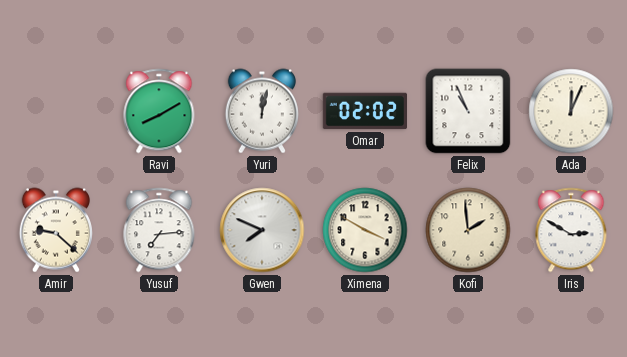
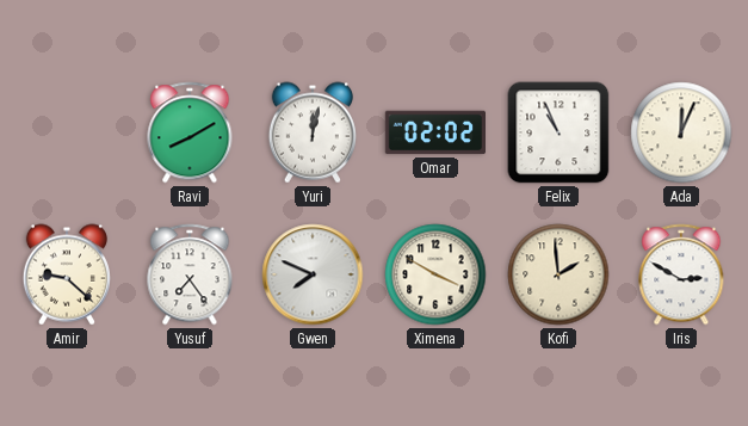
Yusuf: 7:14 -> 7:24
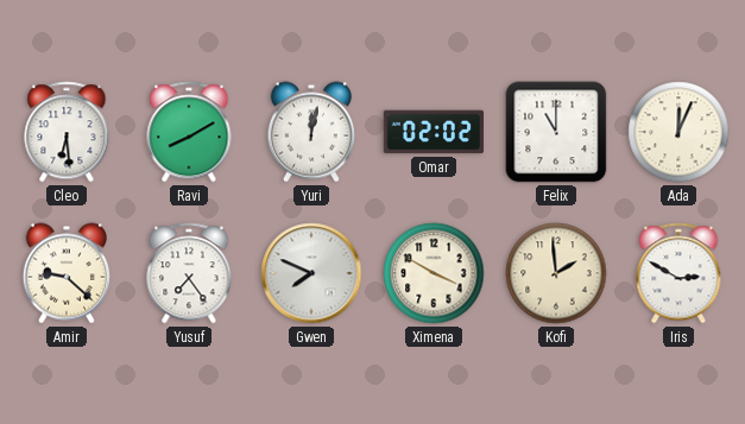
Cleo: none -> 6:29
Felix: 10:56 -> 11:00
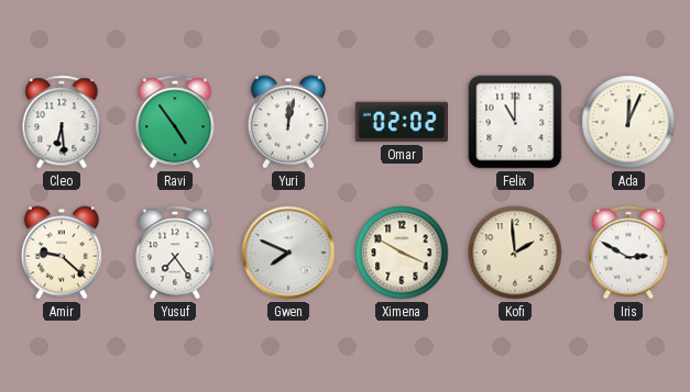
Ravi: 8:10 -> 4:54
